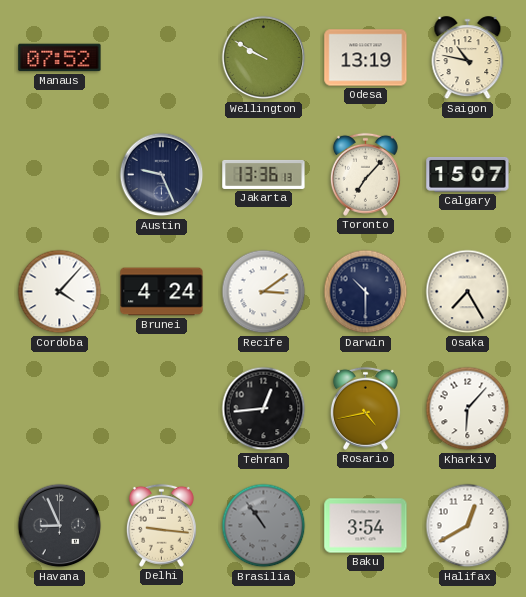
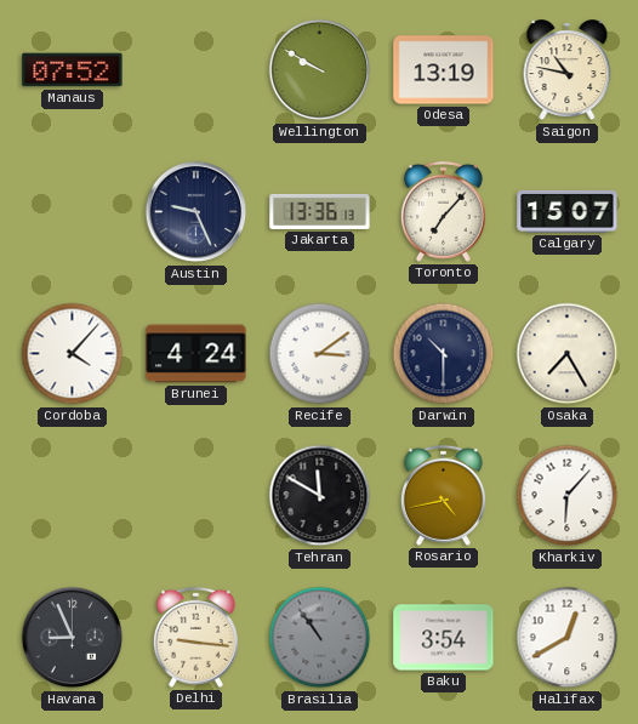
Tehran: 12:44 -> 11:50
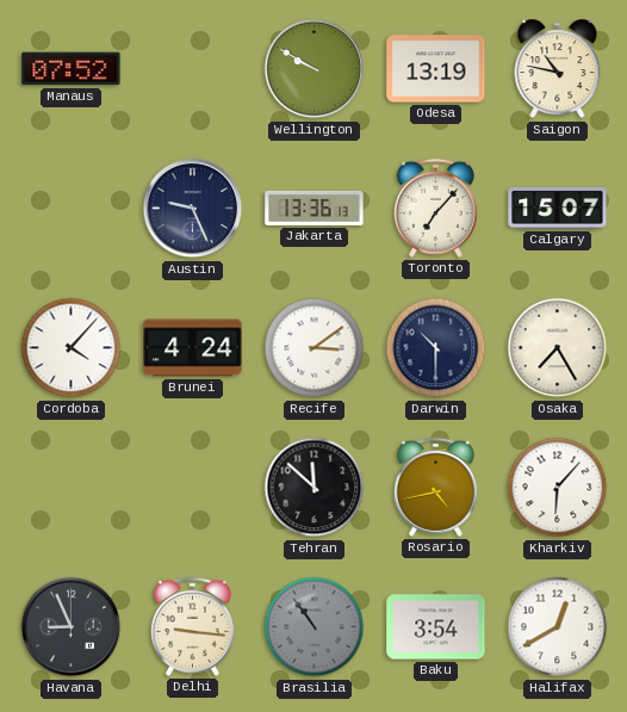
Tehran: 11:50 -> 11:52
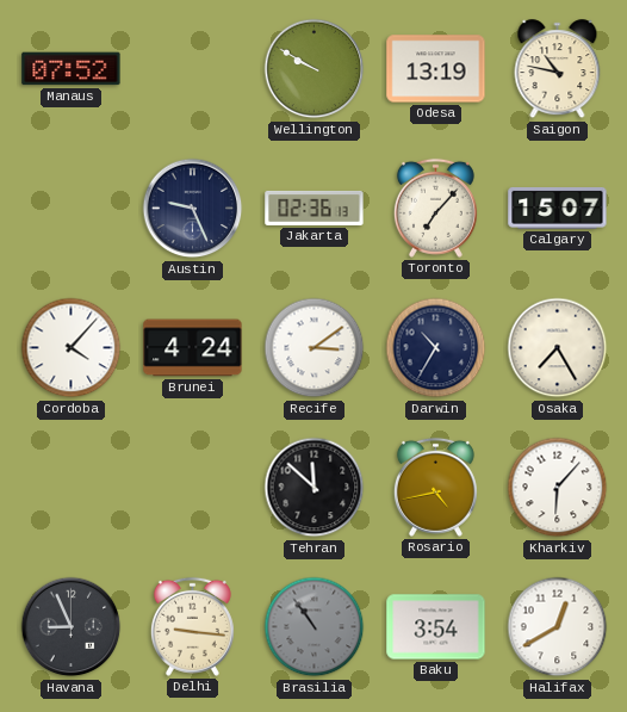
Jakarta: 13:36 -> 02:36
Darwin: 10:30 -> 10:35
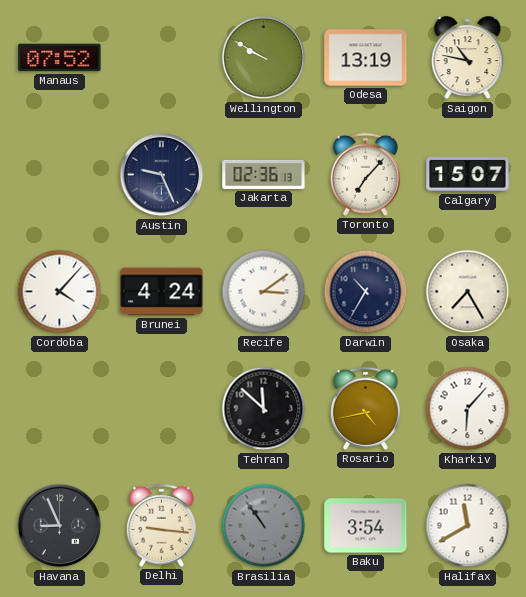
Halifax: 12:40 -> 11:40
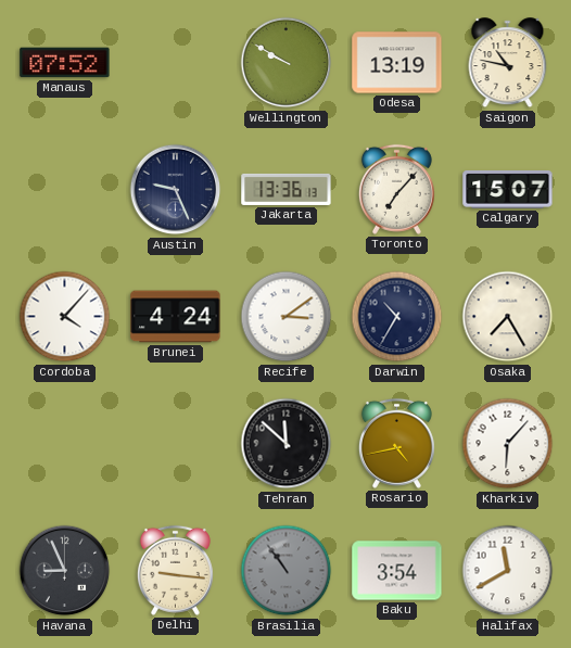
Jakarta: 02:36 -> 13:36
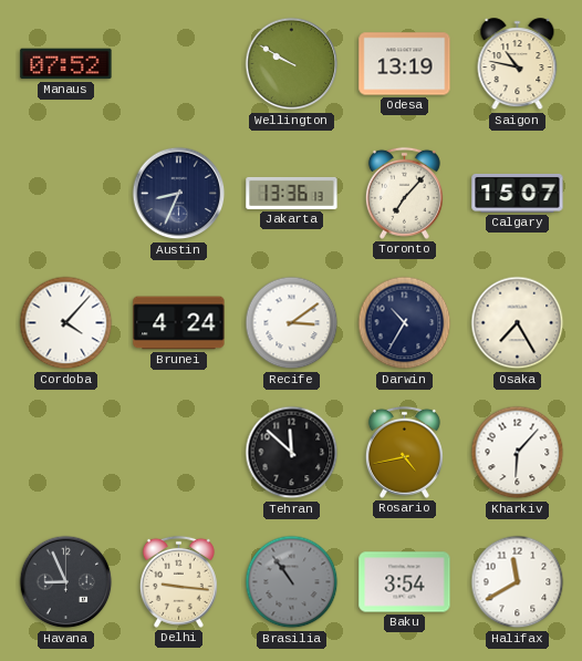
Austin: 9:26 -> 8:34
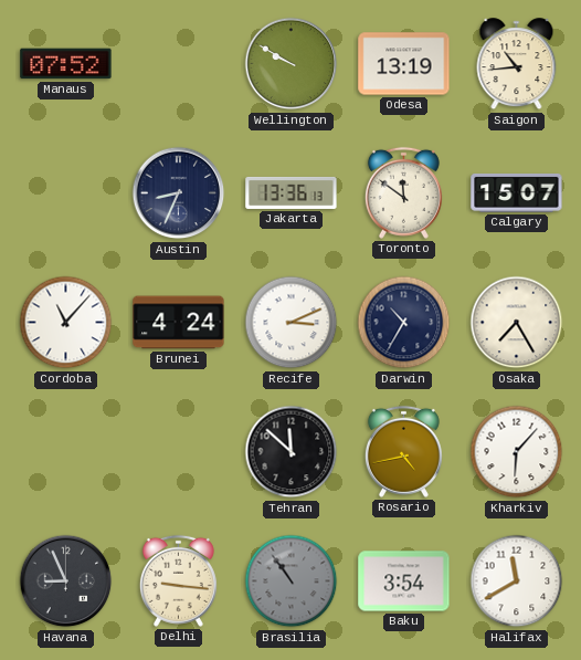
Saigon: 10:47 -> 10:44
Toronto: 7:07 -> 11:51
Cordoba: 4:07 -> 11:07
Recife: 3:09 -> 3:11
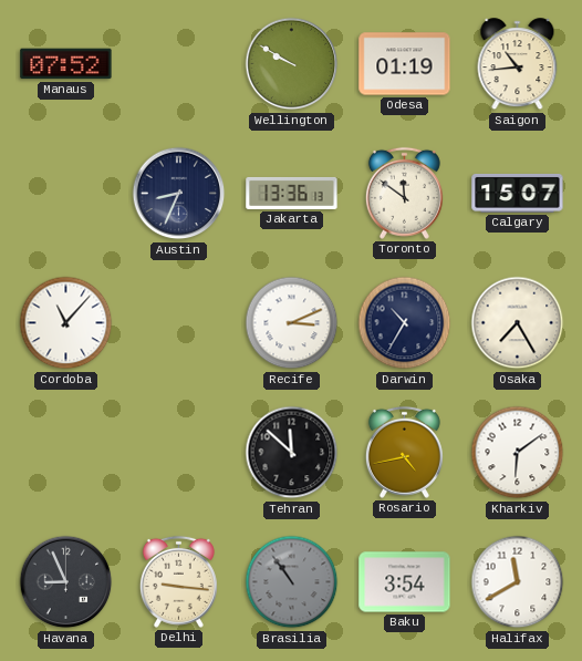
Odesa: 13:19 -> 01:19
Brunei: 4:24 -> none
Kharkiv: 6:07 -> 6:09
